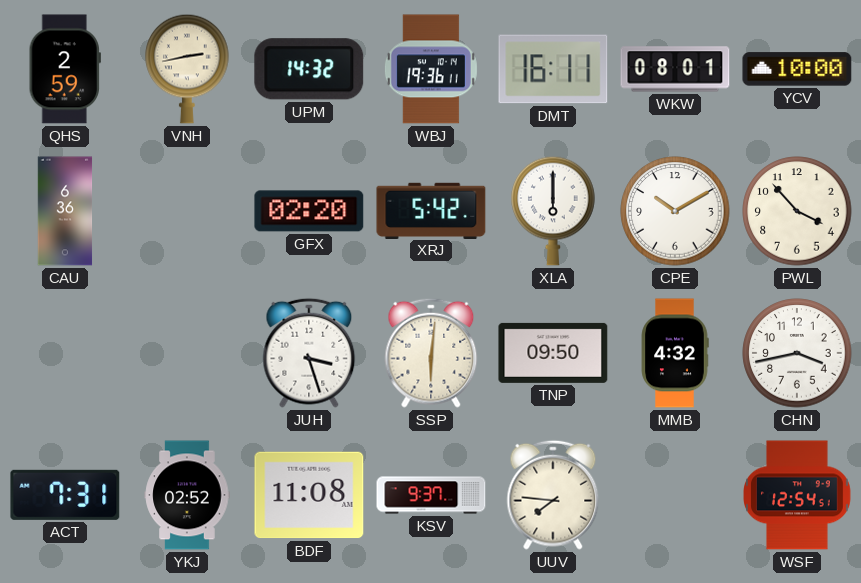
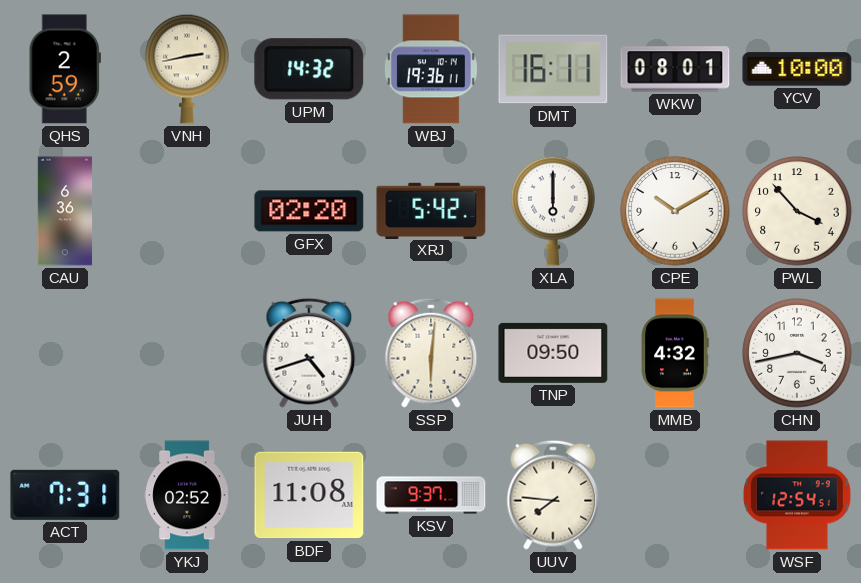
JUH: 3:27 -> 4:42
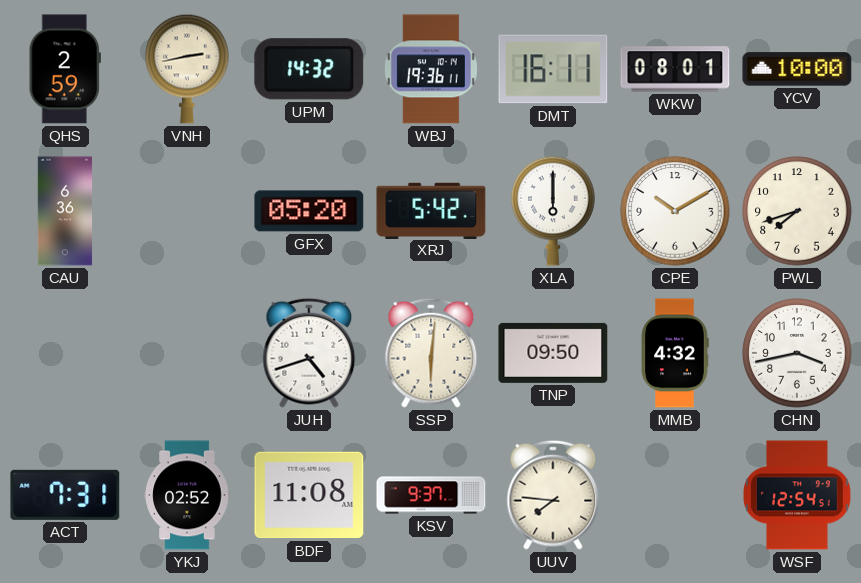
GFX: 02:20 -> 05:20
PWL: 3:53 -> 7:42
